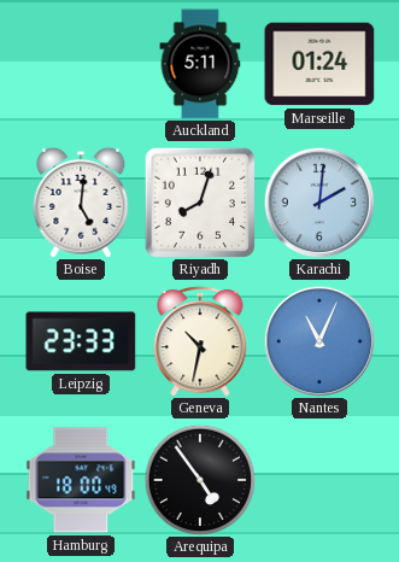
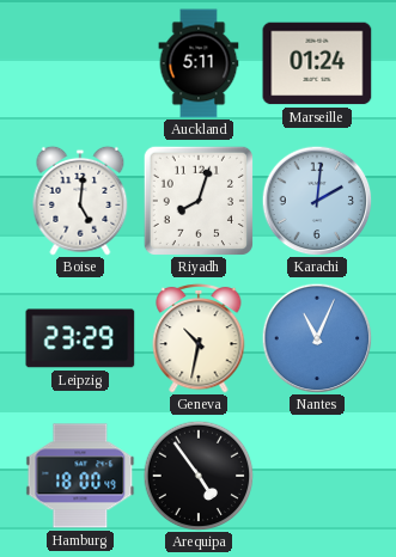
Leipzig: 23:33 -> 23:29
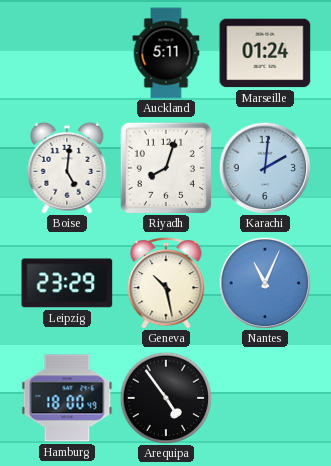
Geneva: 10:32 -> 10:28
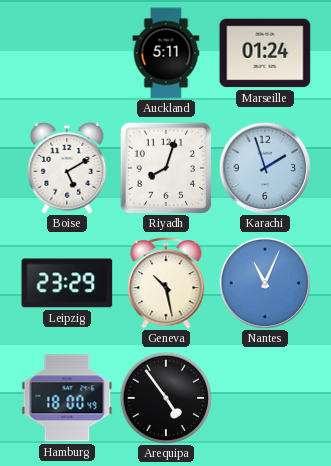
Boise: 5:01 -> 5:10
Karachi: 2:01 -> 1:57
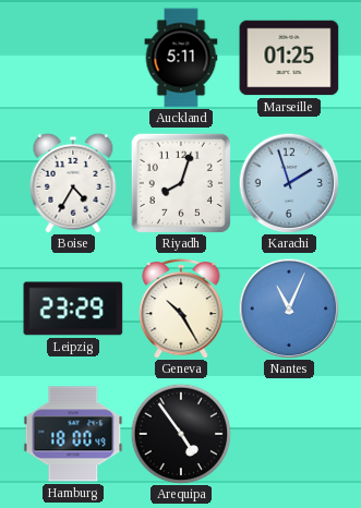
Marseille: 01:24 -> 01:25
Boise: 5:10 -> 4:35
Geneva: 10:28 -> 10:25
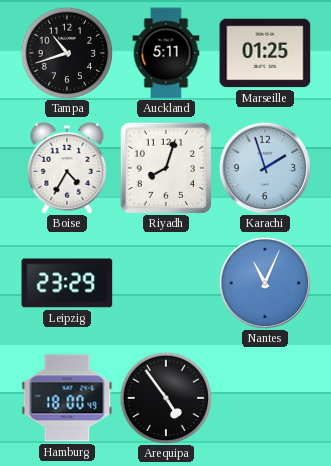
Tampa: none -> 10:42
Geneva: 10:25 -> none
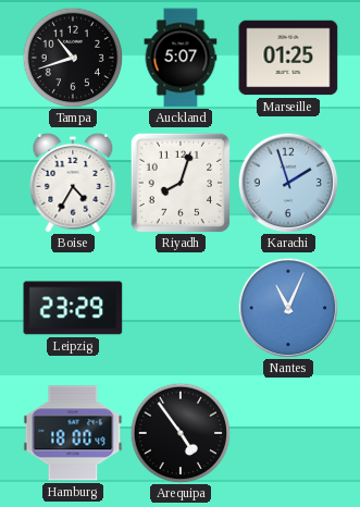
Auckland: 5:11 -> 5:07
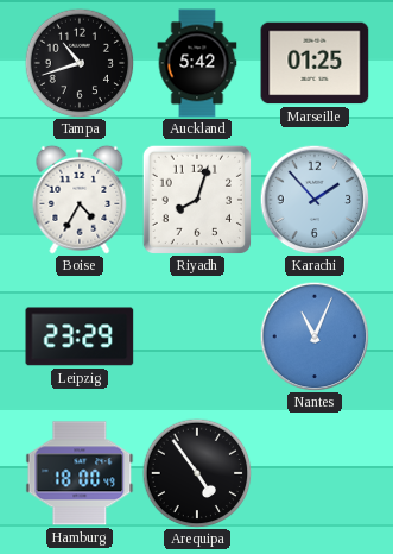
Auckland: 5:07 -> 5:42
Karachi: 1:57 -> 1:53
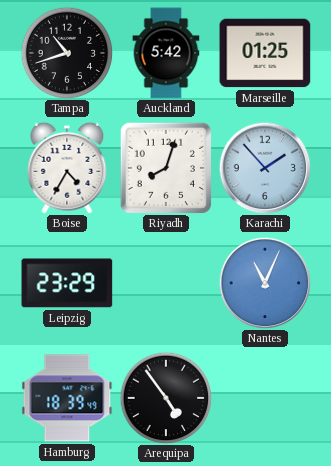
Hamburg: 18:00 -> 18:39
